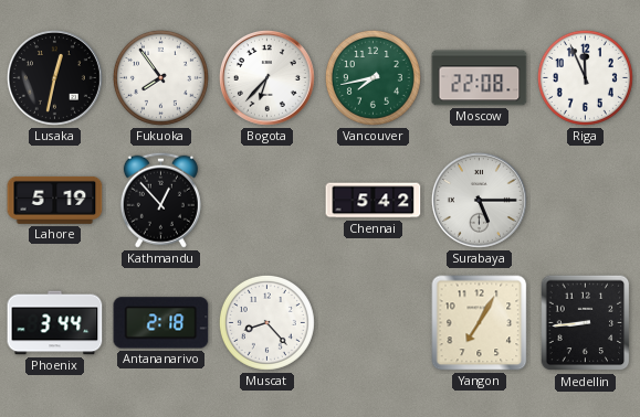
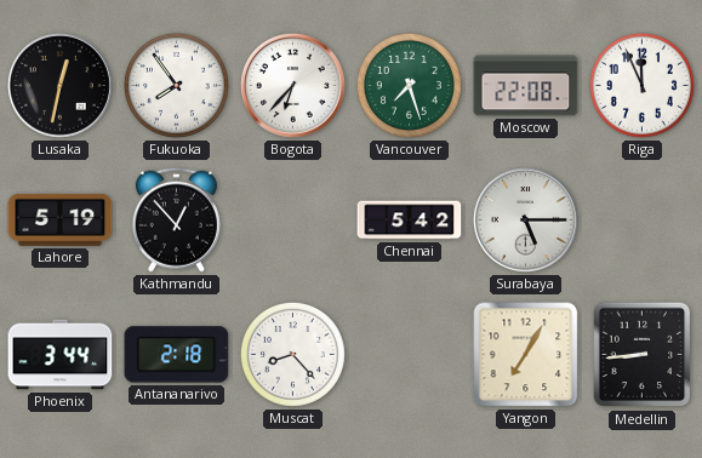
Vancouver: 7:43 -> 7:27
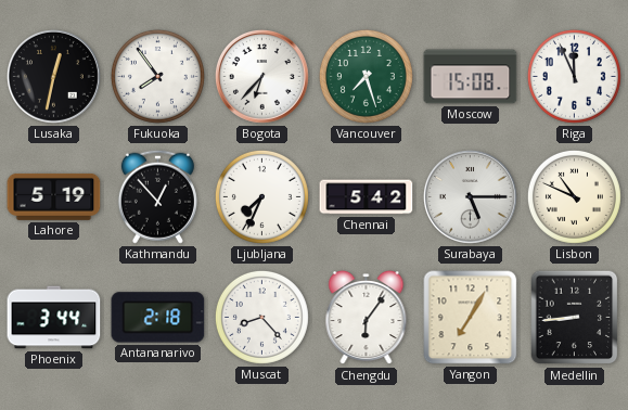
Moscow: 22:08 -> 15:08
Ljubljana: none -> 7:34
Lisbon: none -> 10:49
Chengdu: none -> 6:06
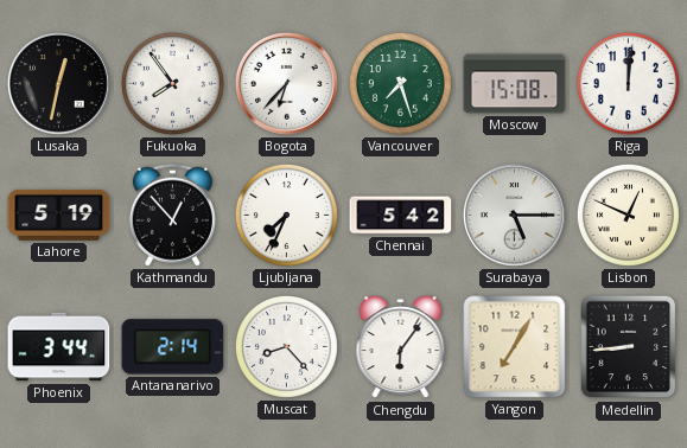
Riga: 11:56 -> 12:01
Lisbon: 10:49 -> 12:49
Antananarivo: 2:18 -> 2:14
